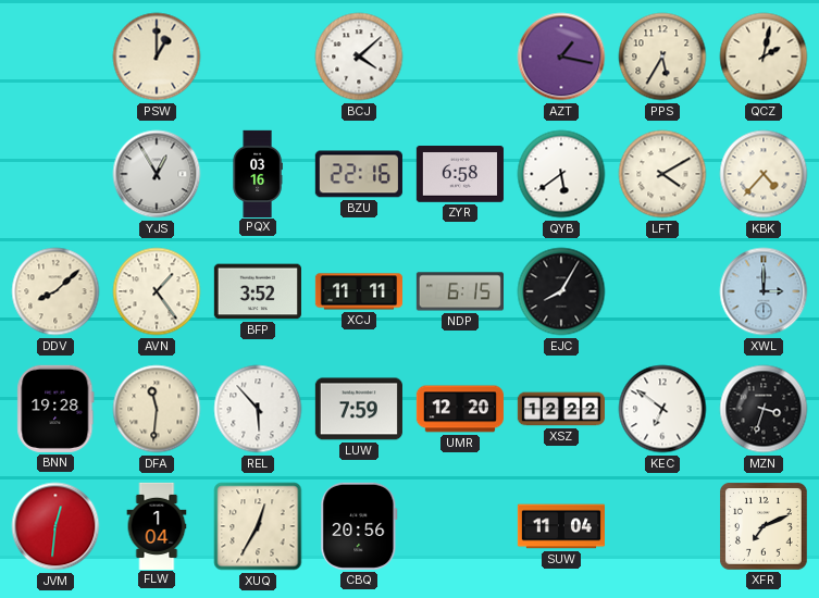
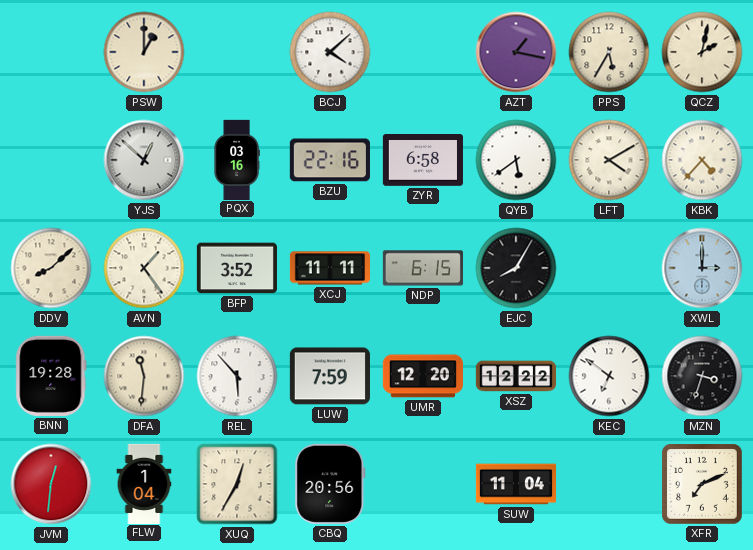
YJS: 12:55 -> 12:52
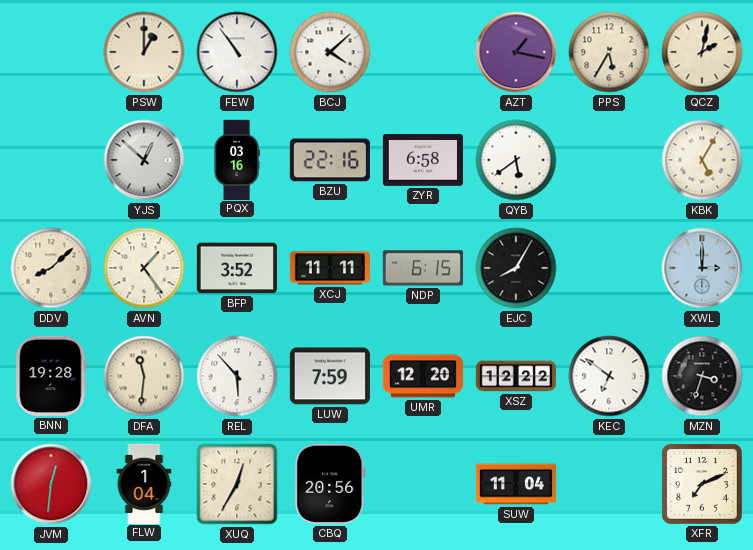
FEW: none -> 10:54
LFT: 4:10 -> none
KBK: 4:37 -> 5:05
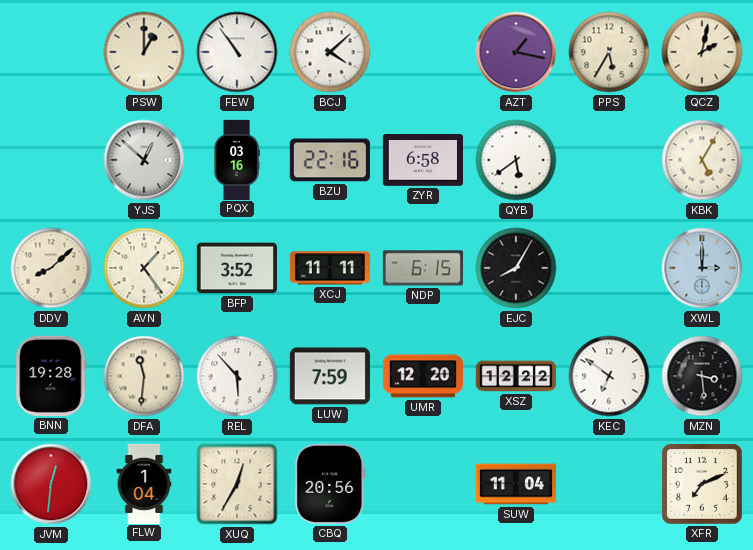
MZN: 3:33 -> 3:29
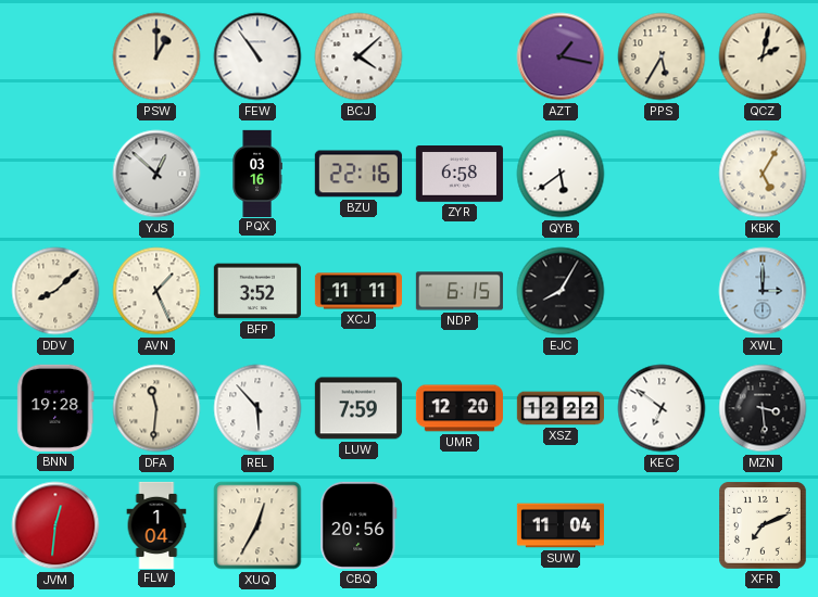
AVN: 1:24 -> 1:26
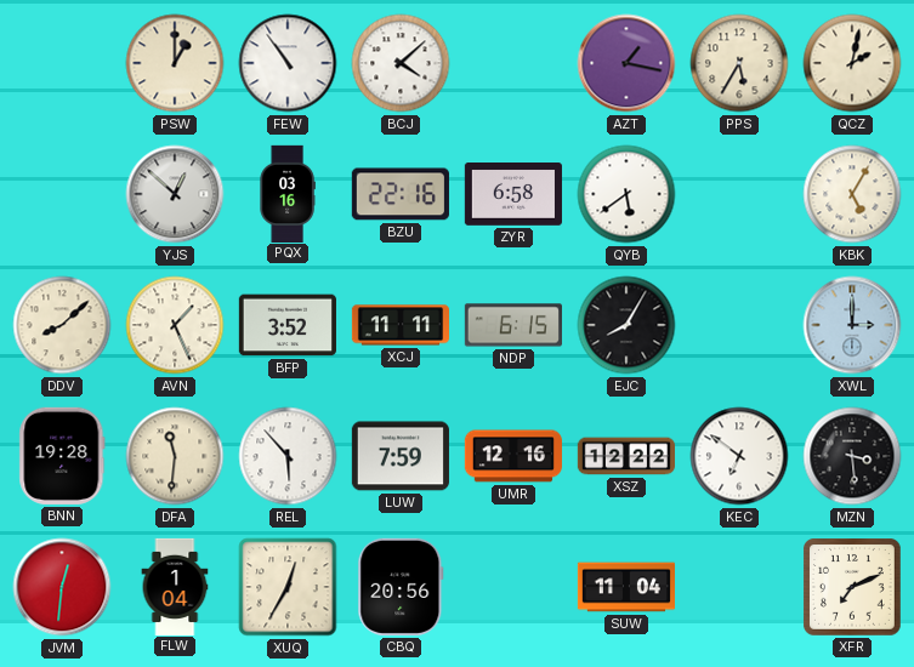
UMR: 12:20 -> 12:16
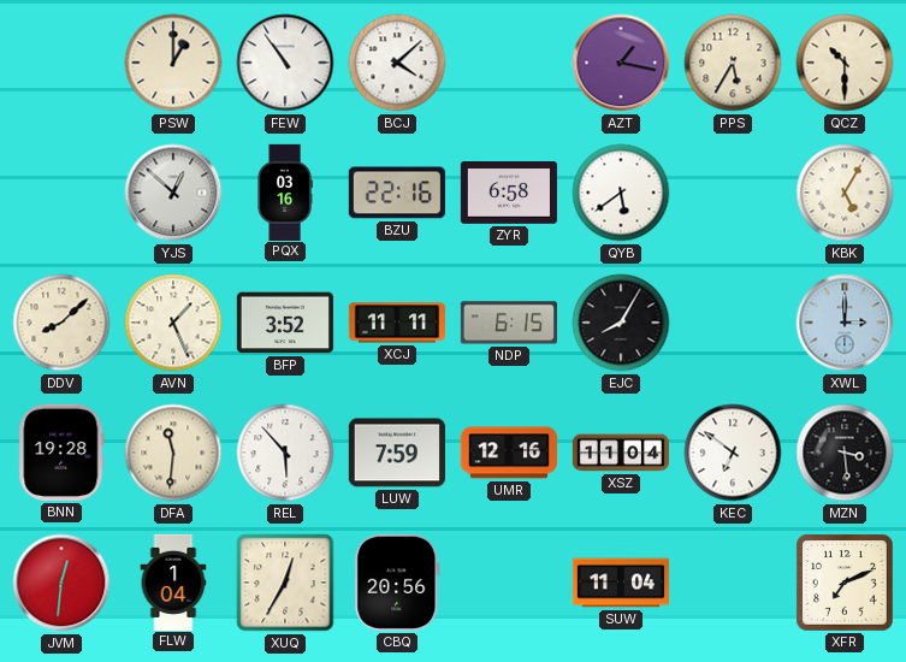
QCZ: 2:02 -> 10:30
XSZ: 12:22 -> 11:04
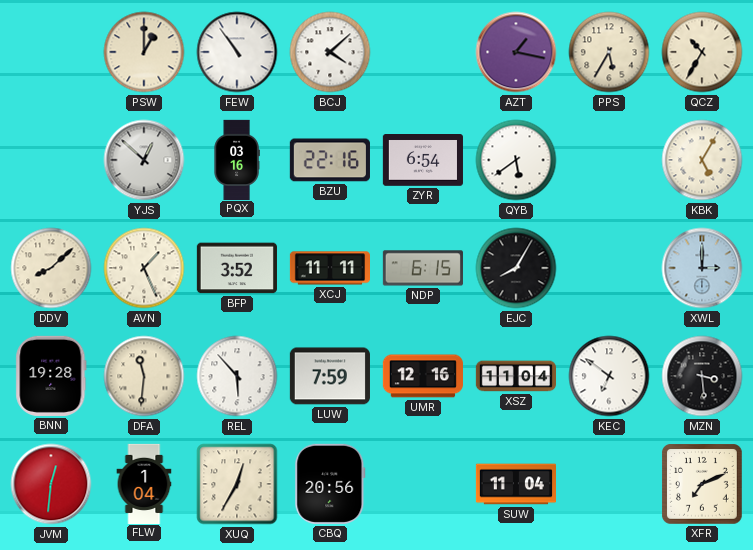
QCZ: 10:30 -> 10:35
ZYR: 6:58 -> 6:54
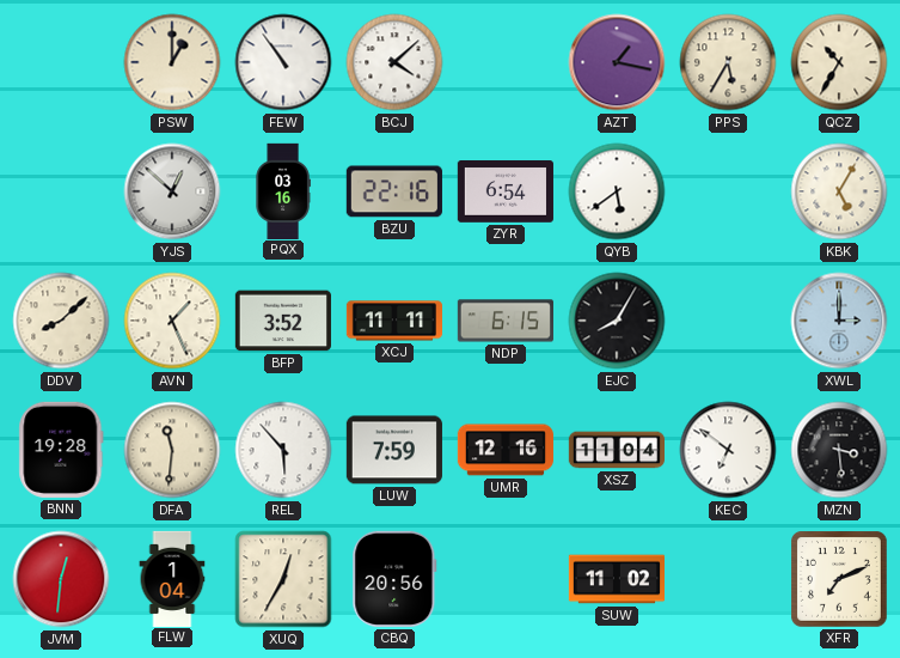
SUW: 11:04 -> 11:02
